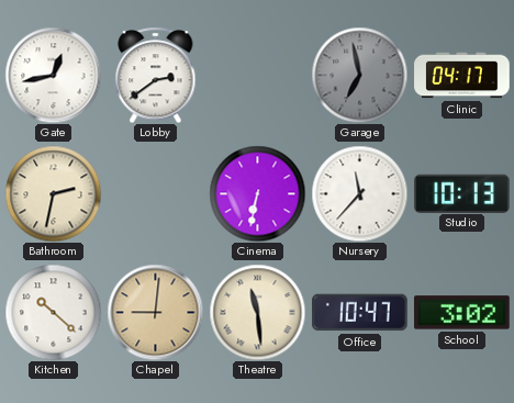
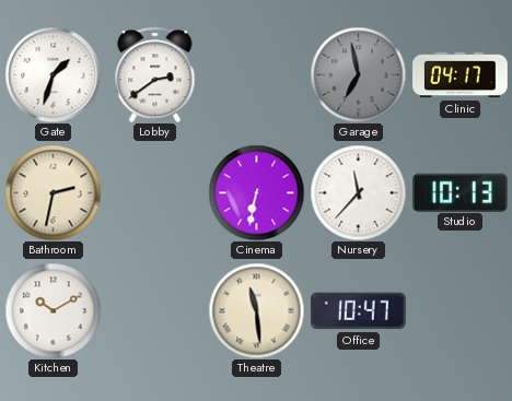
Gate: 12:43 -> 1:33
Kitchen: 10:22 -> 10:10
Chapel: 9:01 -> none
School: 3:02 -> none
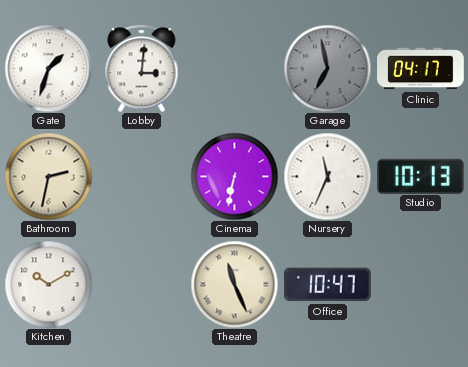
Lobby: 2:39 -> 3:01
Nursery: 11:37 -> 11:34
Theatre: 11:29 -> 11:26
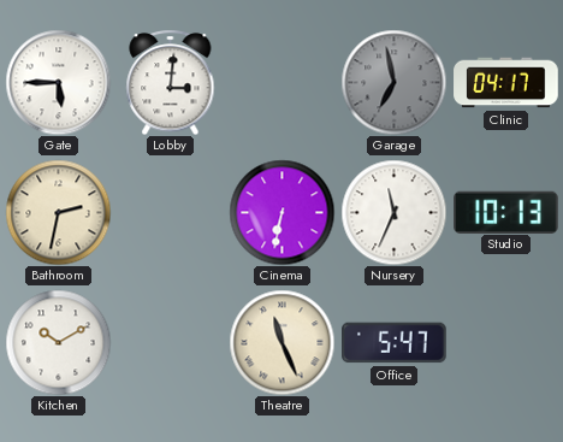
Gate: 1:33 -> 5:45
Office: 10:47 -> 5:47
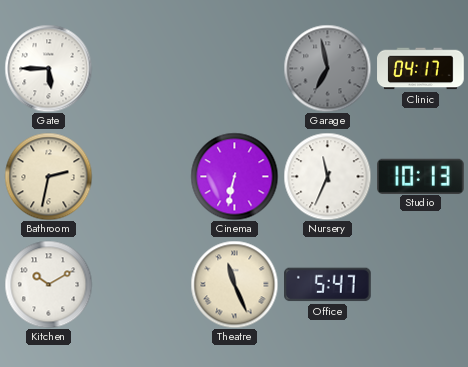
Lobby: 3:01 -> none
